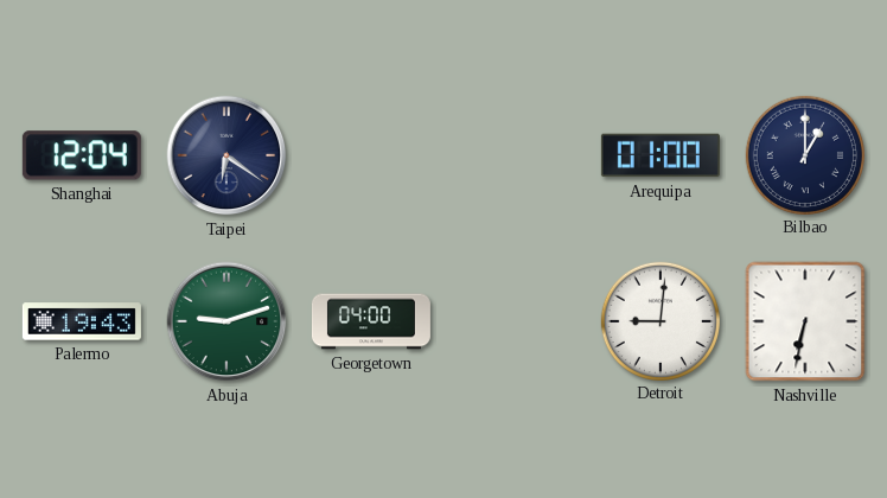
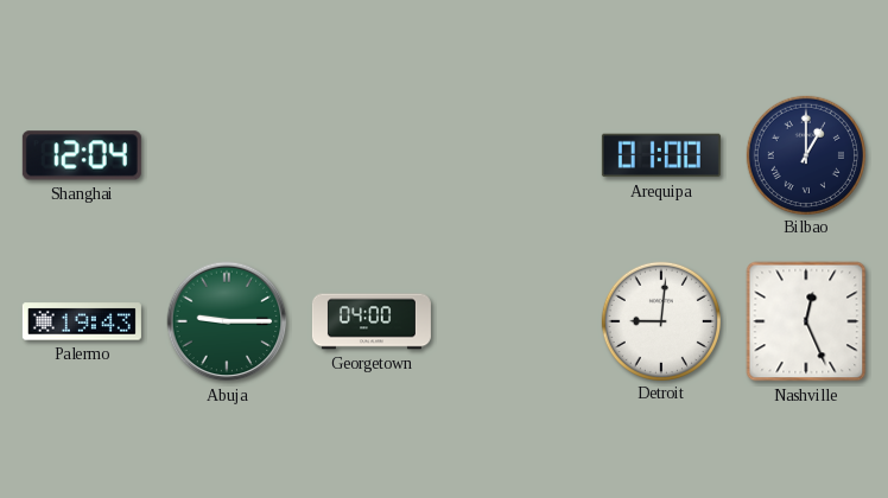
Taipei: 6:21 -> none
Abuja: 9:12 -> 9:15
Nashville: 6:32 -> 12:26
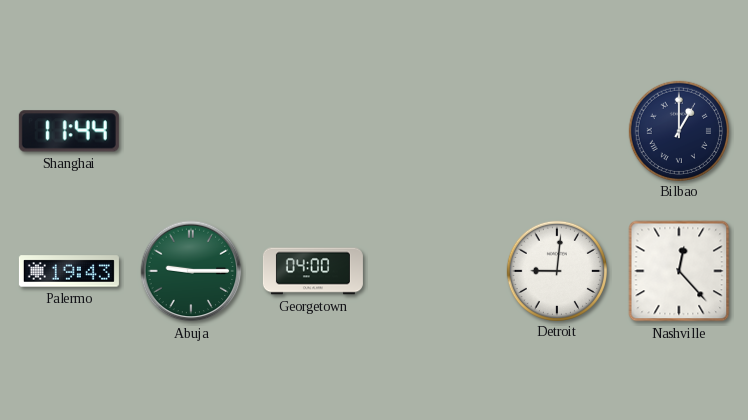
Shanghai: 12:04 -> 11:44
Arequipa: 01:00 -> none
Nashville: 12:26 -> 12:23
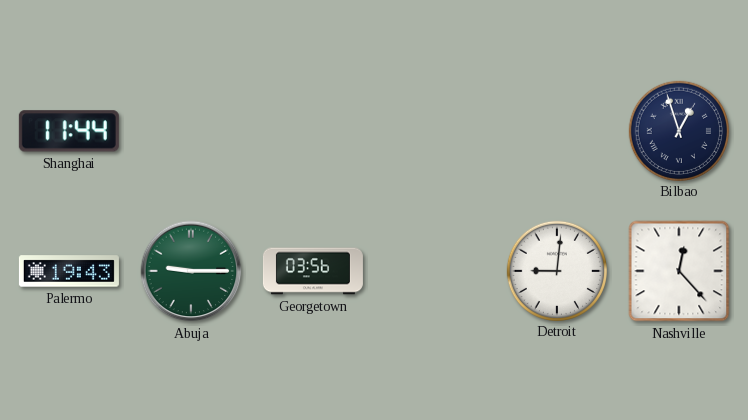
Bilbao: 1:00 -> 12:57
Georgetown: 04:00 -> 03:56
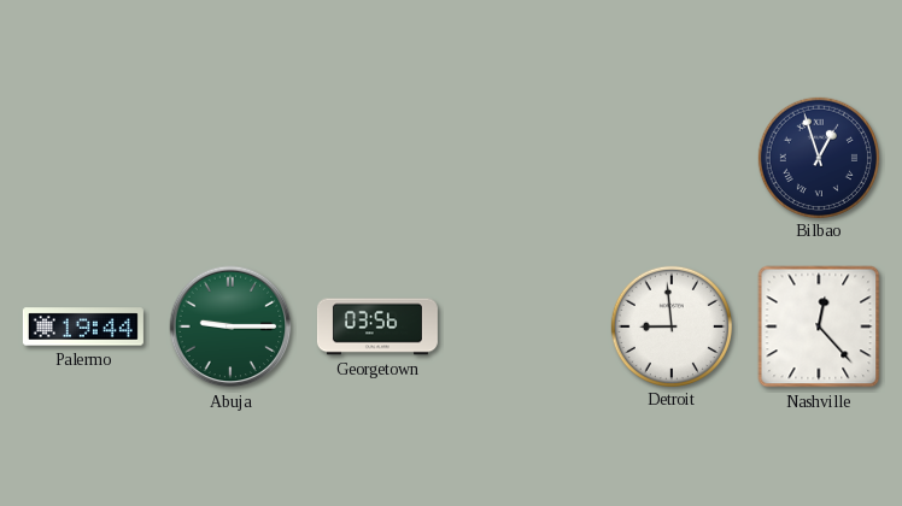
Shanghai: 11:44 -> none
Palermo: 19:43 -> 19:44
Detroit: 9:01 -> 8:59
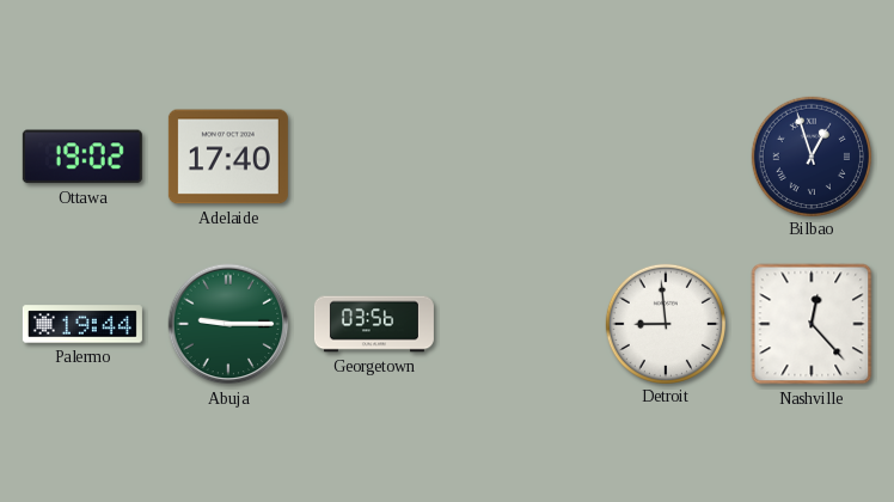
Ottawa: none -> 19:02
Adelaide: none -> 17:40
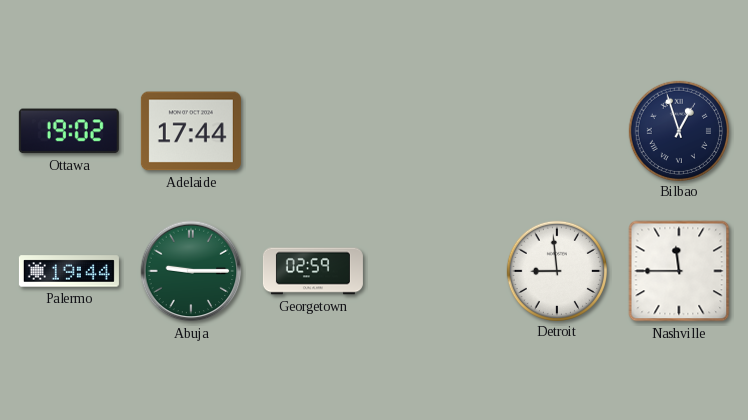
Adelaide: 17:40 -> 17:44
Georgetown: 03:56 -> 02:59
Nashville: 12:23 -> 11:45
